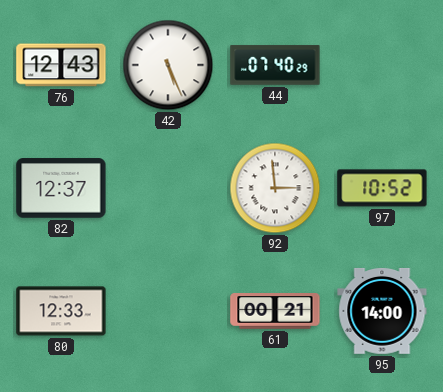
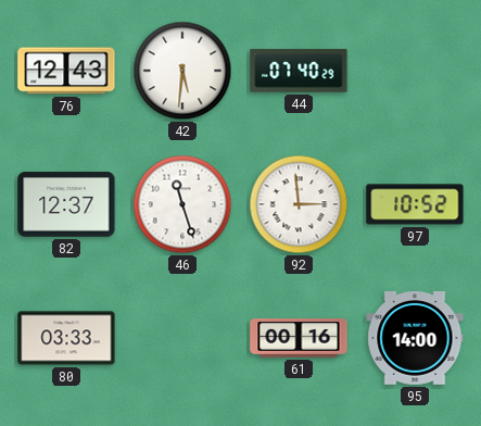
42: 5:26 -> 5:31
46: none -> 11:27
80: 12:33 -> 03:33
61: 00:21 -> 00:16
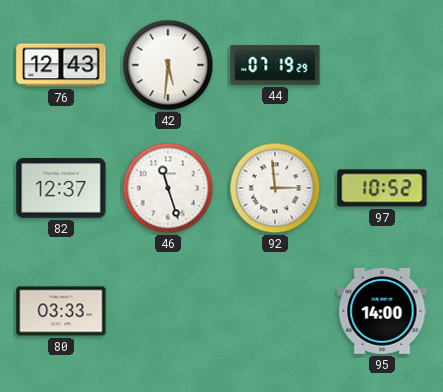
44: 07:40 -> 07:19
61: 00:16 -> none
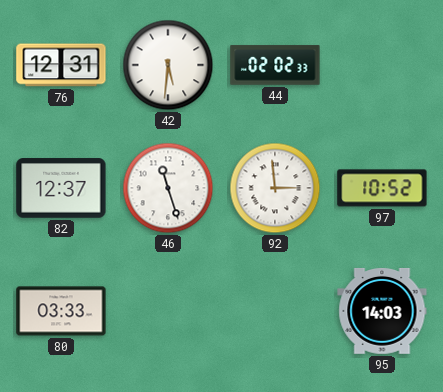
76: 12:43 -> 12:31
44: 07:19 -> 02:02
95: 14:00 -> 14:03
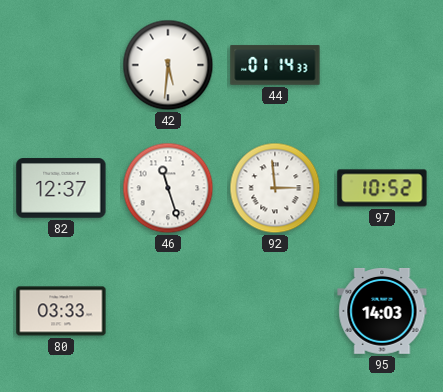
76: 12:31 -> none
44: 02:02 -> 01:14
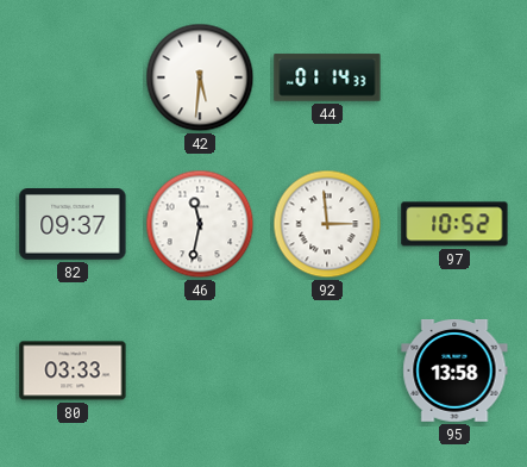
82: 12:37 -> 09:37
46: 11:27 -> 11:32
95: 14:03 -> 13:58
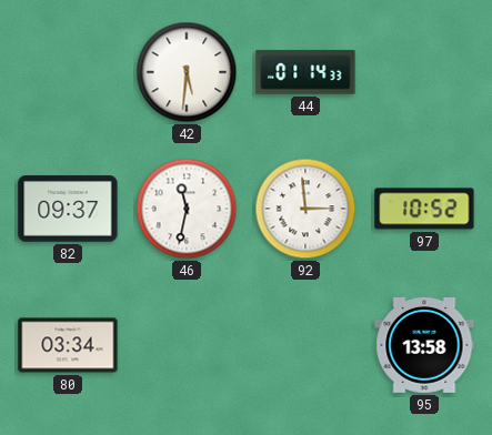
80: 03:33 -> 03:34
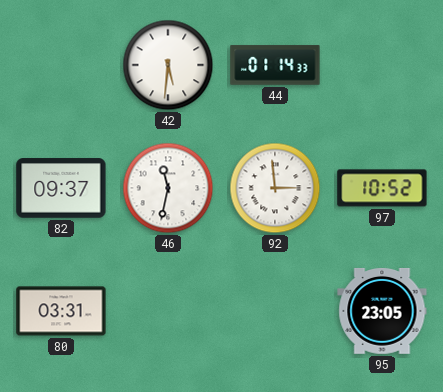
80: 03:34 -> 03:31
95: 13:58 -> 23:05
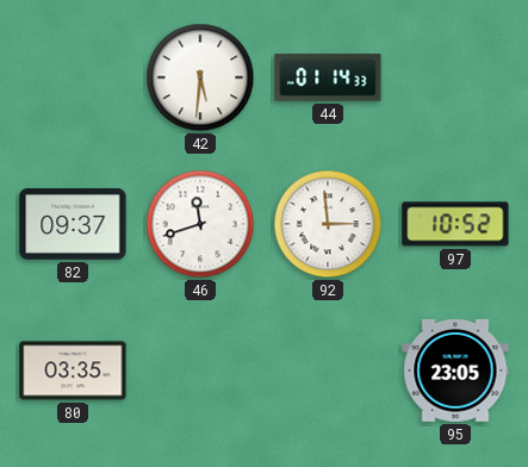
46: 11:32 -> 11:42
80: 03:31 -> 03:35
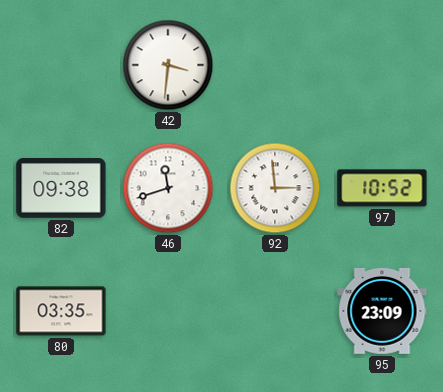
42: 5:31 -> 3:31
44: 01:14 -> none
82: 09:37 -> 09:38
95: 23:05 -> 23:09
